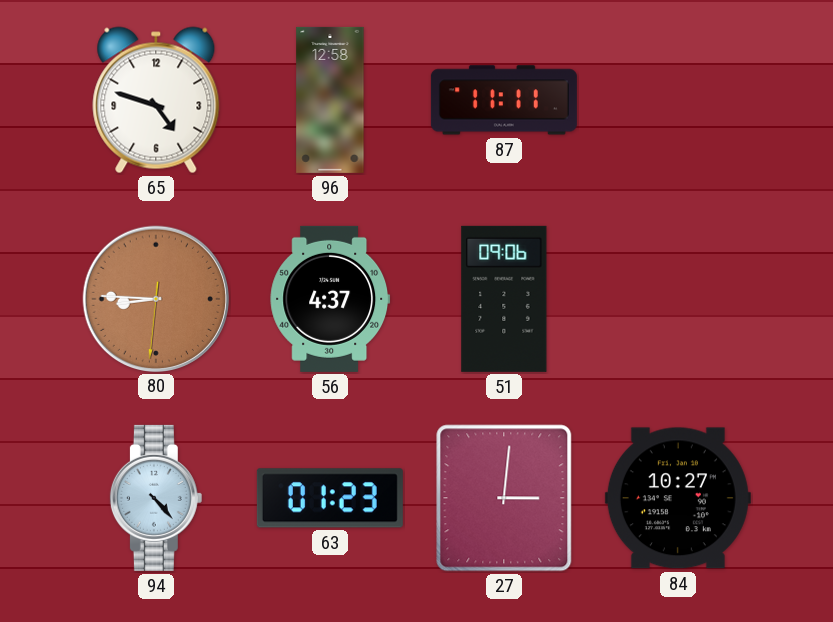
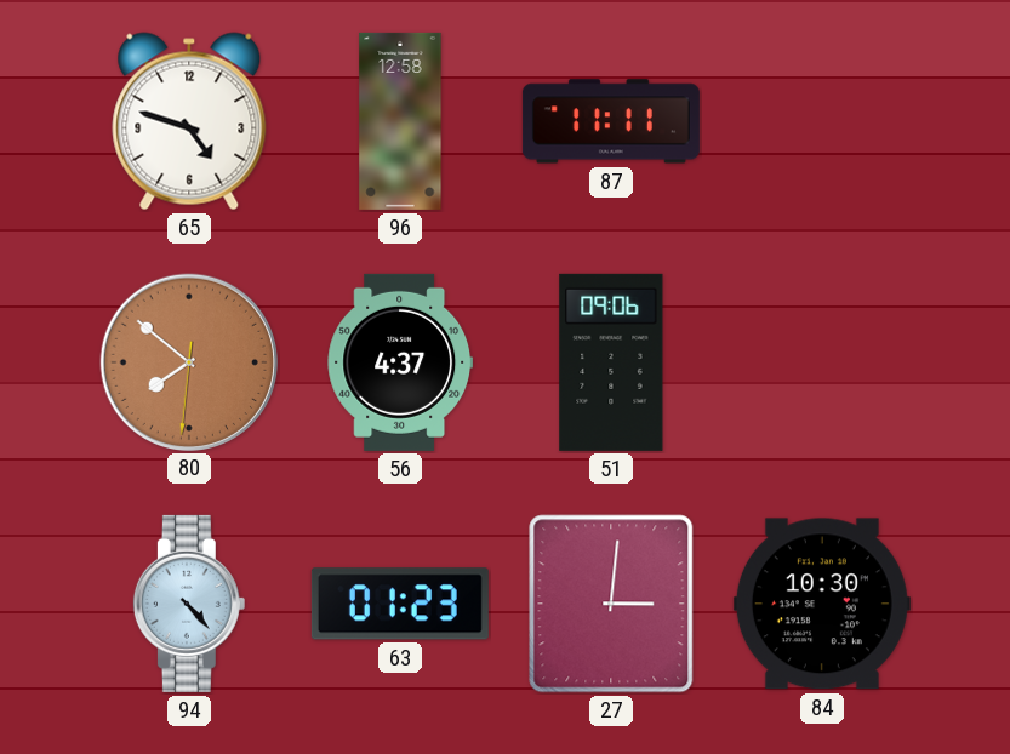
80: 8:45 -> 7:51
84: 10:27 -> 10:30
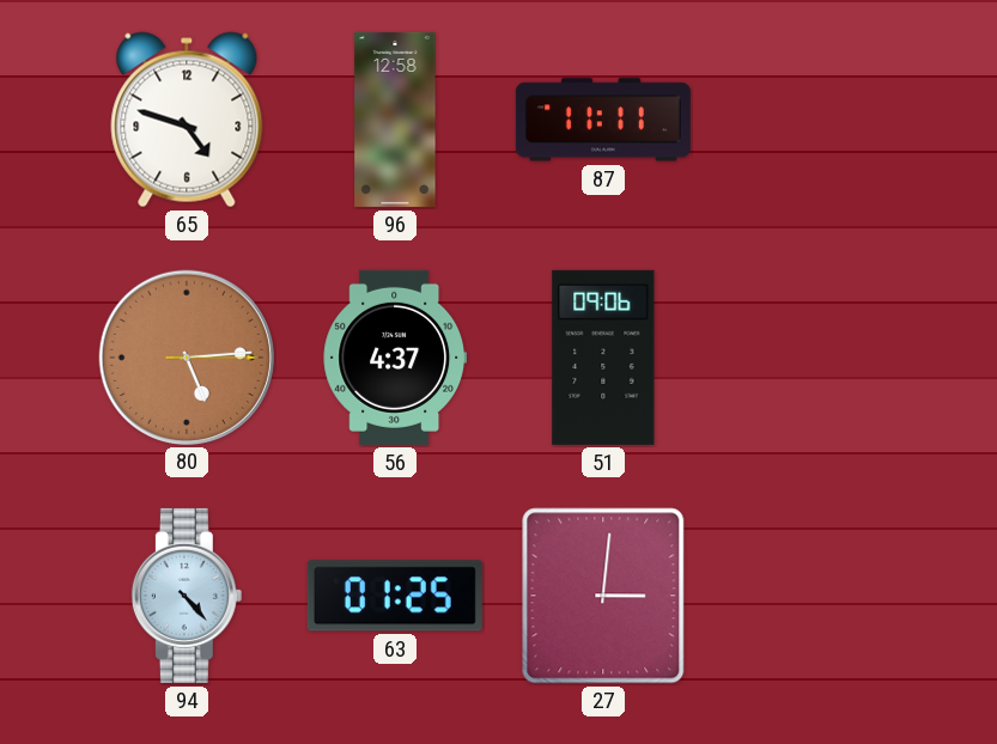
80: 7:51 -> 5:14
63: 01:23 -> 01:25
84: 10:30 -> none
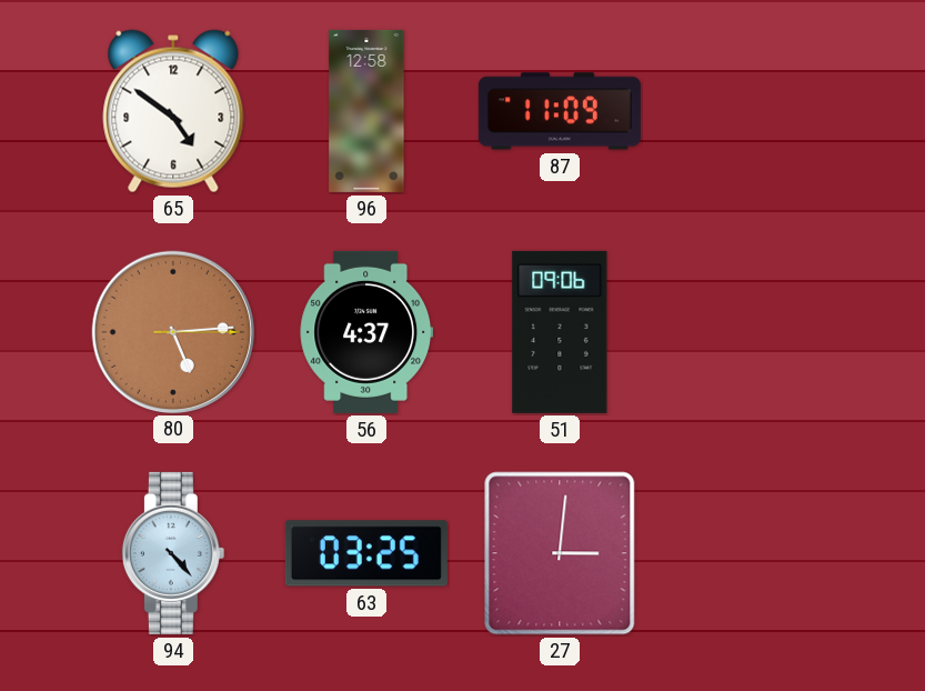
65: 4:48 -> 4:51
87: 11:11 -> 11:09
63: 01:25 -> 03:25
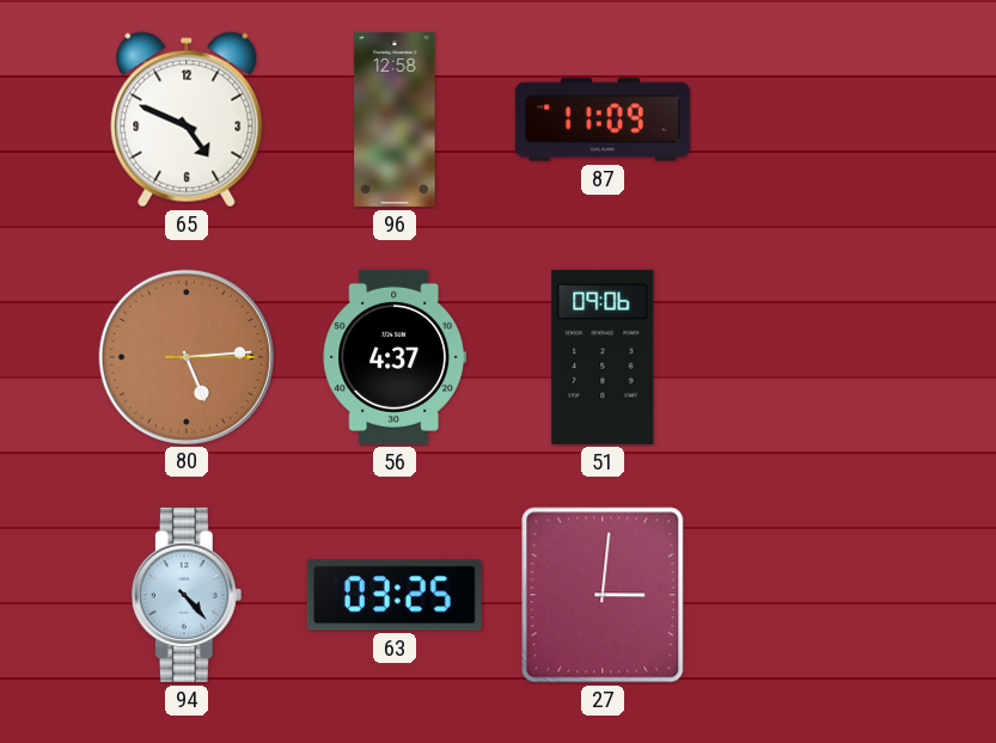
65: 4:51 -> 4:49
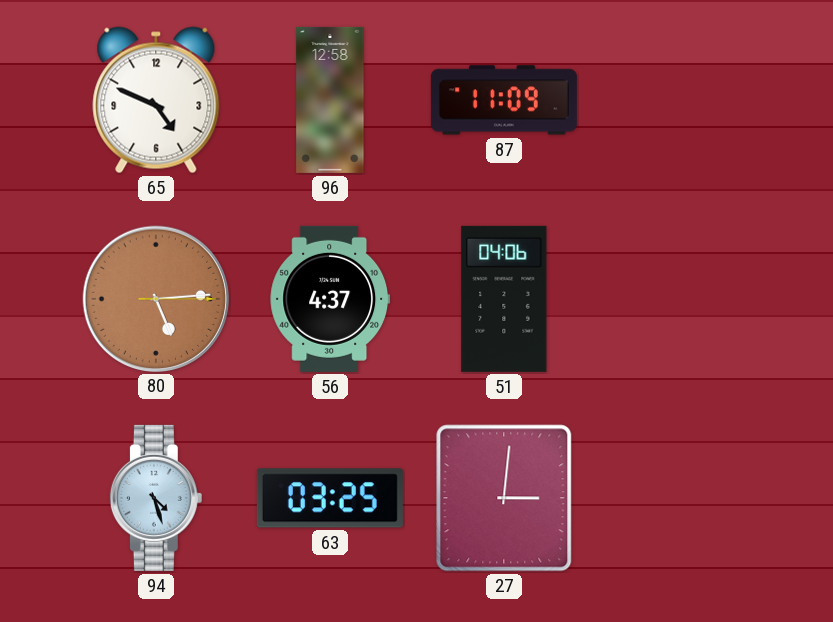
51: 09:06 -> 04:06
94: 4:23 -> 4:27
